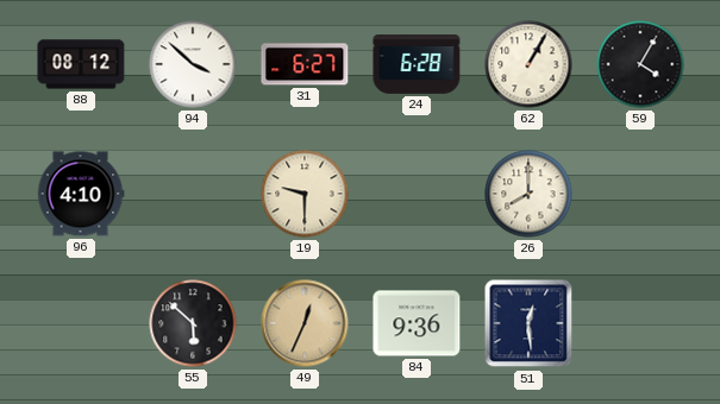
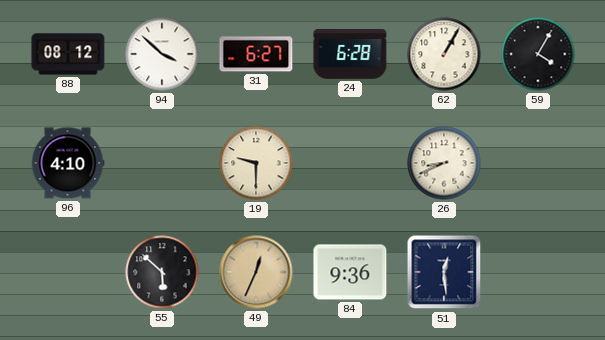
26: 8:00 -> 8:41
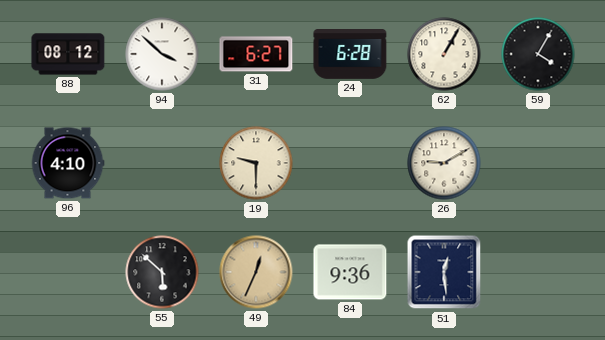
26: 8:41 -> 9:10
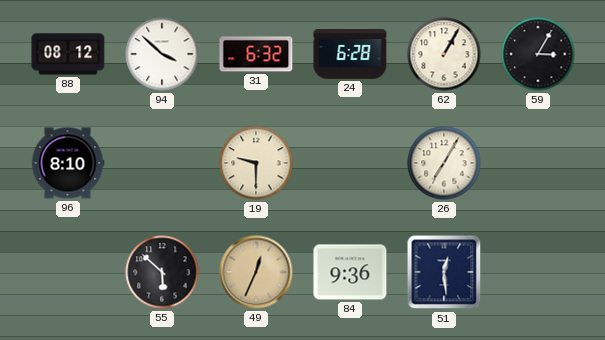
31: 6:27 -> 6:32
59: 4:05 -> 3:05
96: 4:10 -> 8:10
26: 9:10 -> 7:05
